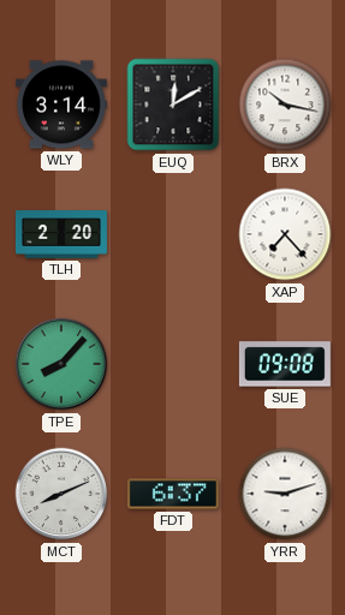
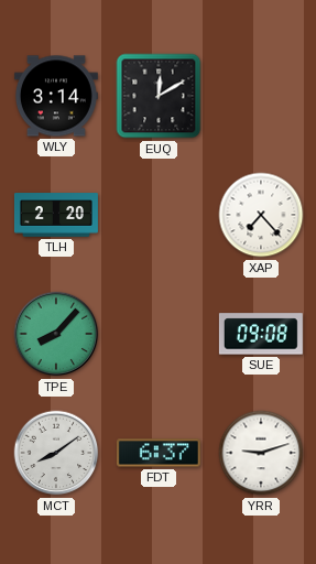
BRX: 10:17 -> none
MCT: 8:11 -> 8:09
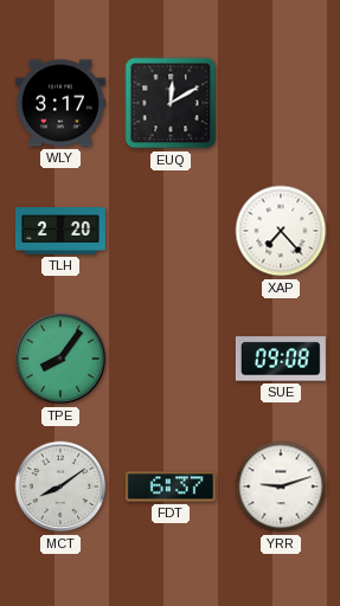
WLY: 3:14 -> 3:17
TPE: 8:07 -> 8:06
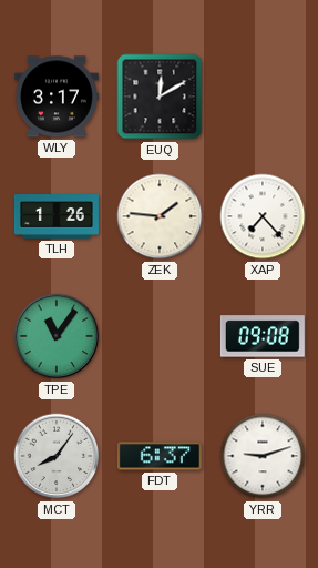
TLH: 2:20 -> 1:26
ZEK: none -> 1:46
TPE: 8:06 -> 11:06
MCT: 8:09 -> 8:06
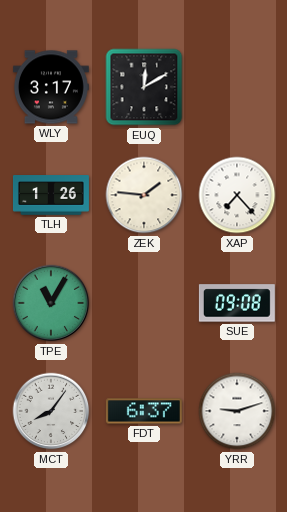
TPE: 11:06 -> 11:05
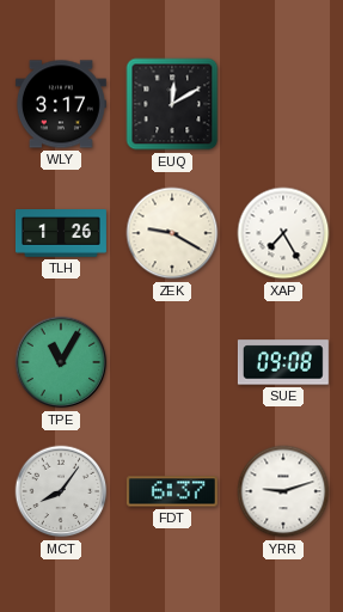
ZEK: 1:46 -> 9:20
XAP: 7:23 -> 7:25
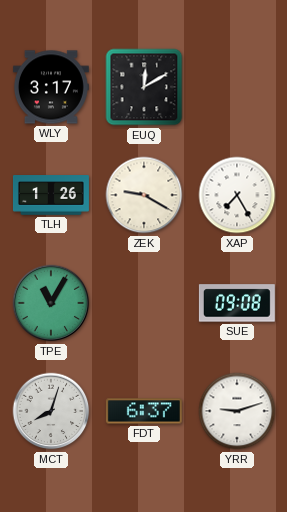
MCT: 8:06 -> 8:03
